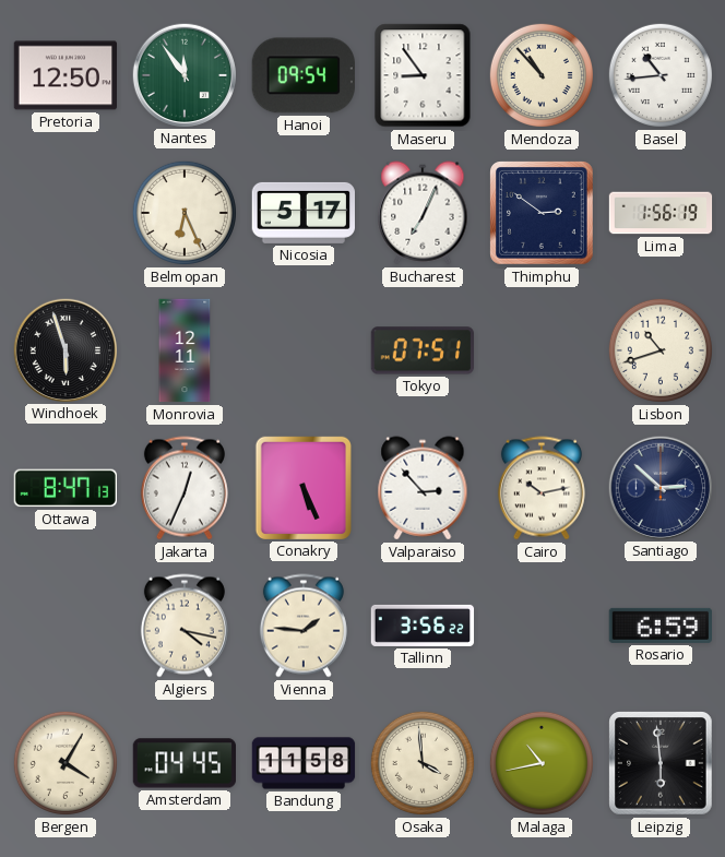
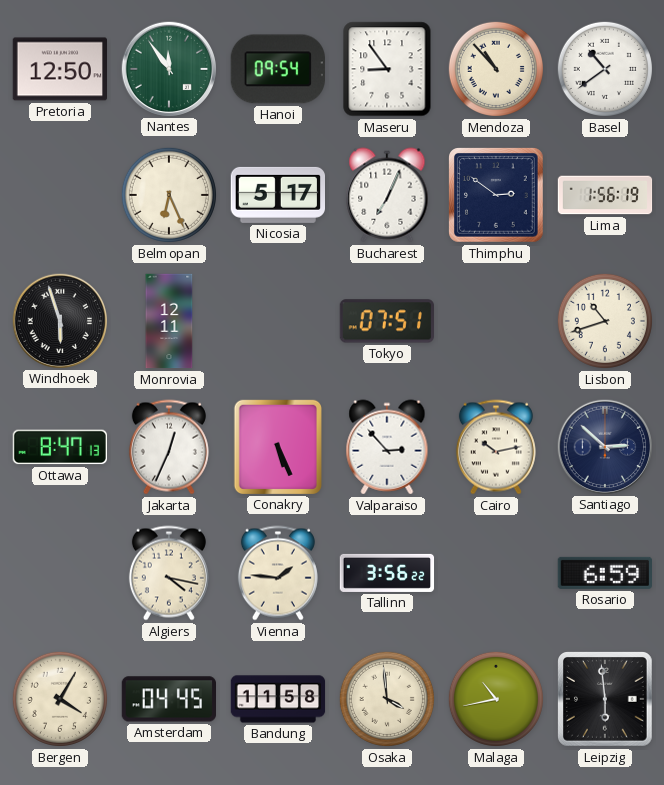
Basel: 10:44 -> 10:39
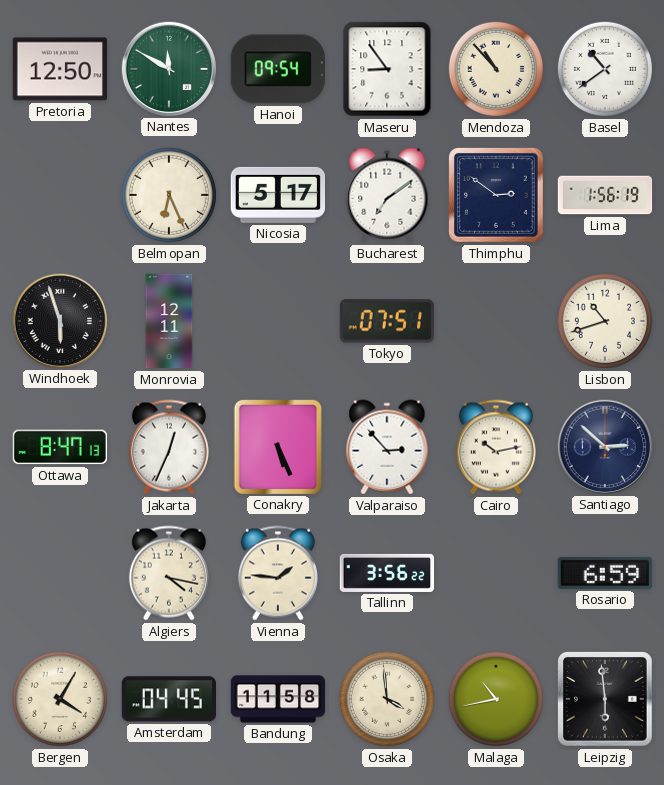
Nantes: 11:54 -> 11:50
Bucharest: 7:04 -> 7:09
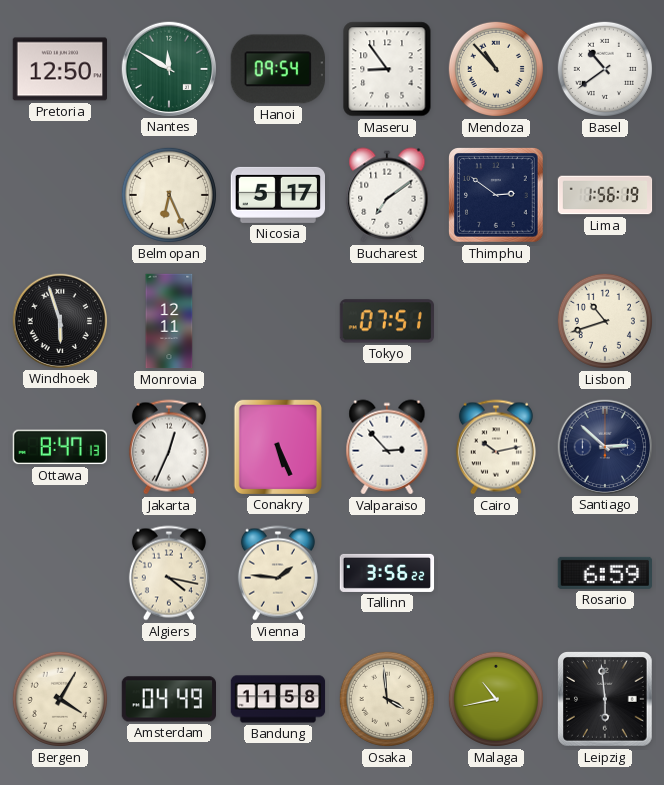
Amsterdam: 04:45 -> 04:49
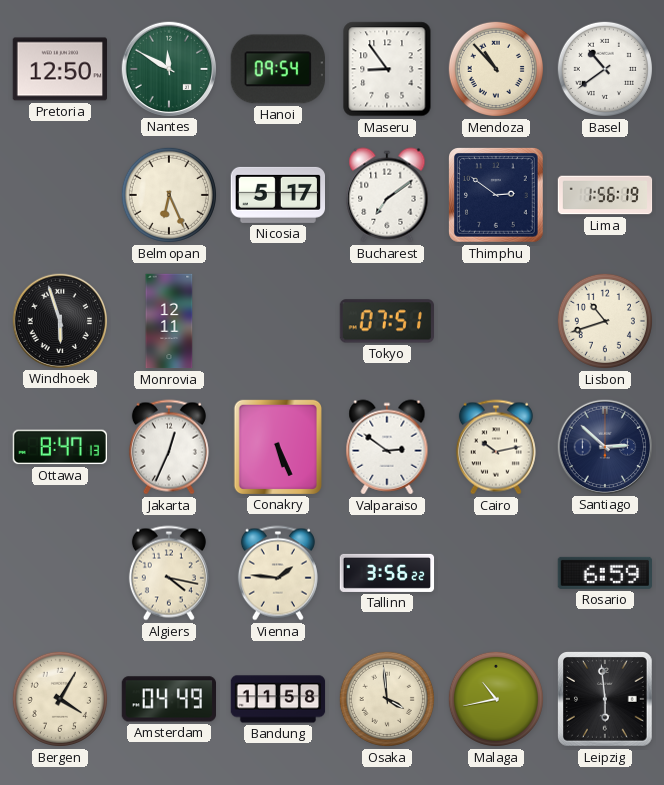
Valparaiso: 2:53 -> 2:51
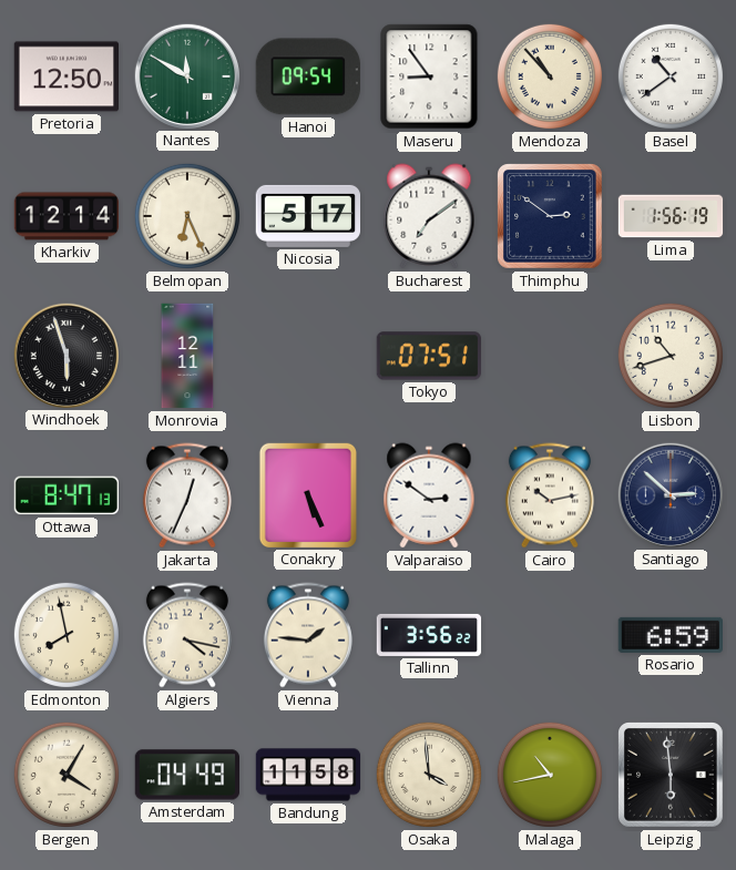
Kharkiv: none -> 12:14
Edmonton: none -> 7:58
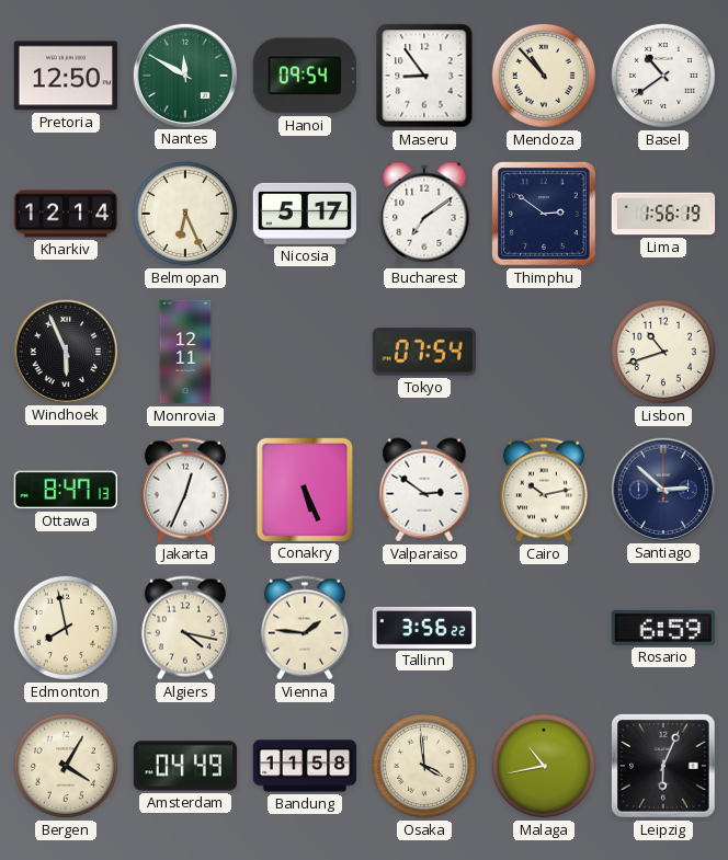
Windhoek: 5:57 -> 5:56
Tokyo: 07:51 -> 07:54
Leipzig: 5:59 -> 6:04
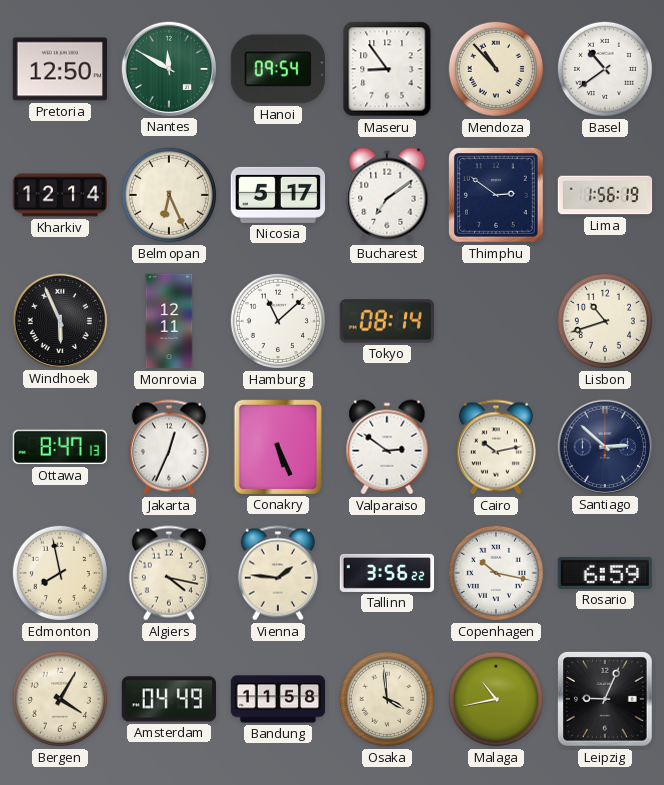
Hamburg: none -> 11:08
Tokyo: 07:54 -> 08:14
Copenhagen: none -> 10:17
Leipzig: 6:04 -> 9:04
